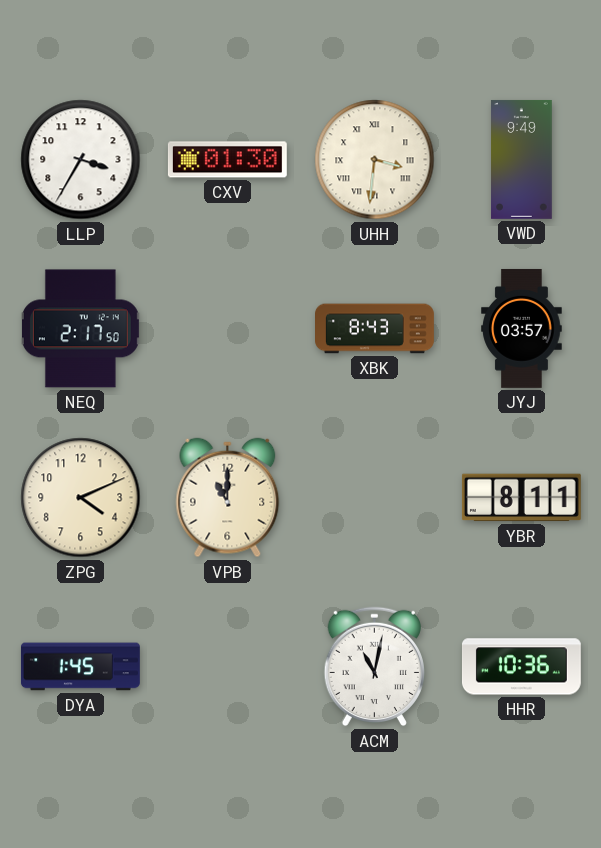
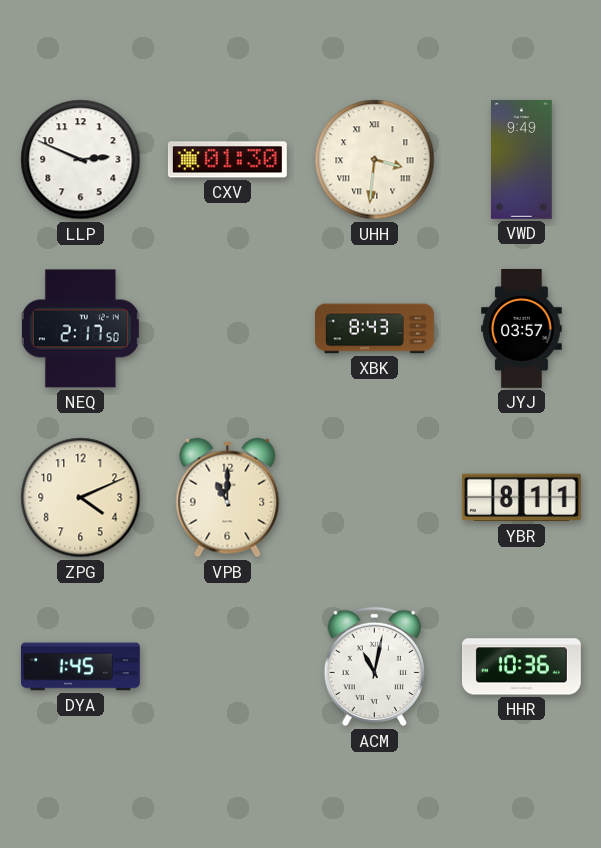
LLP: 3:35 -> 2:49
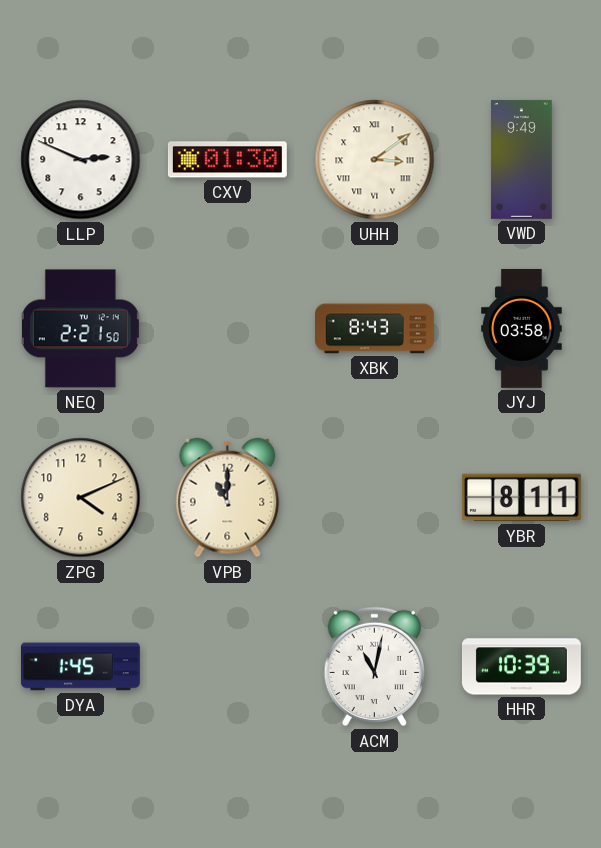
UHH: 3:31 -> 3:09
NEQ: 2:17 -> 2:21
JYJ: 03:57 -> 03:58
HHR: 10:36 -> 10:39
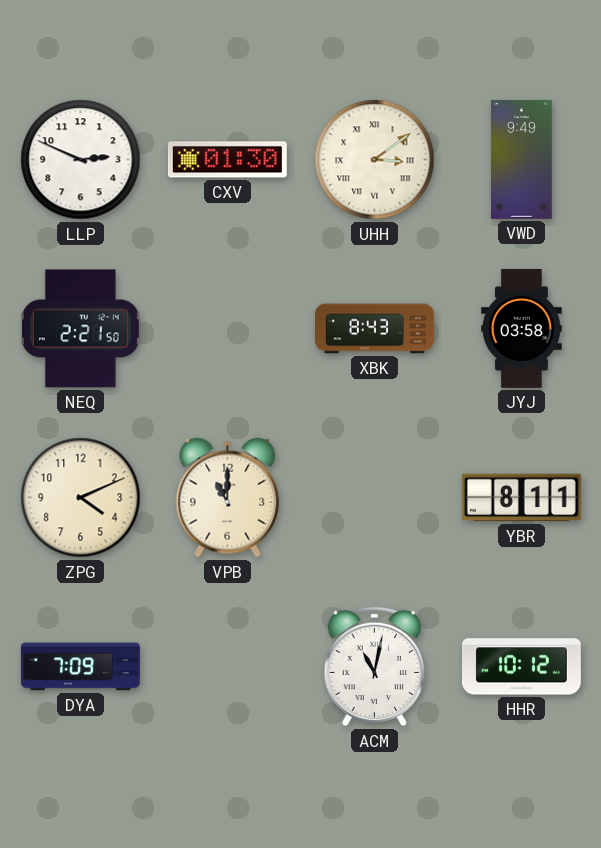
DYA: 1:45 -> 7:09
HHR: 10:39 -> 10:12
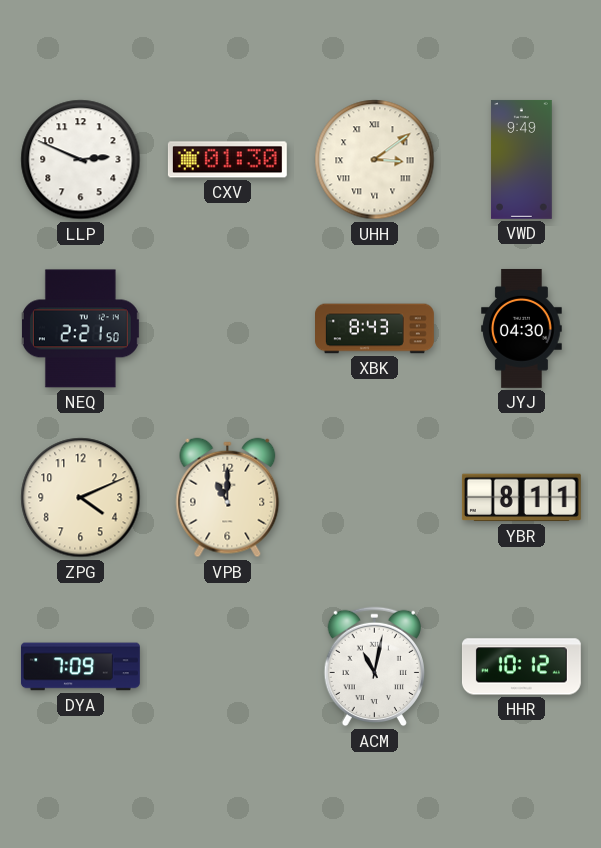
JYJ: 03:58 -> 04:30
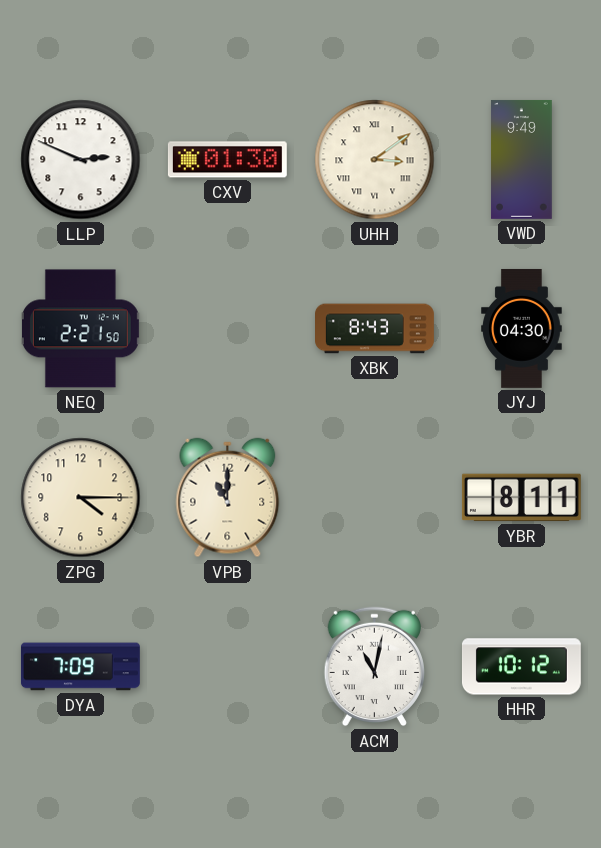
ZPG: 4:11 -> 4:15
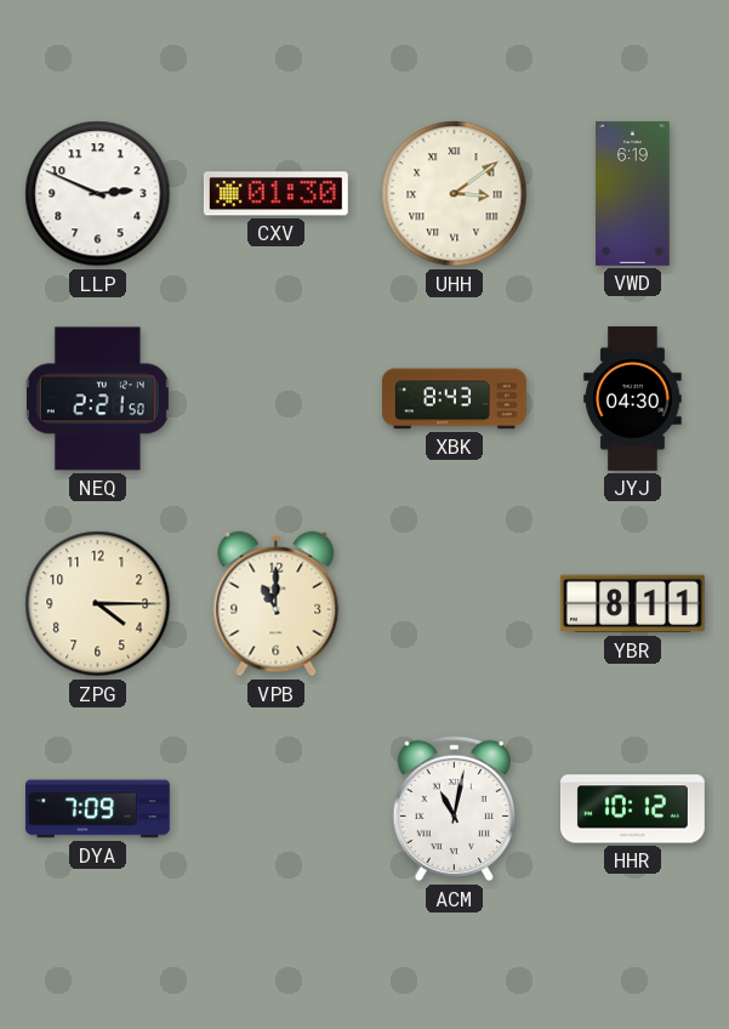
VWD: 9:49 -> 6:19
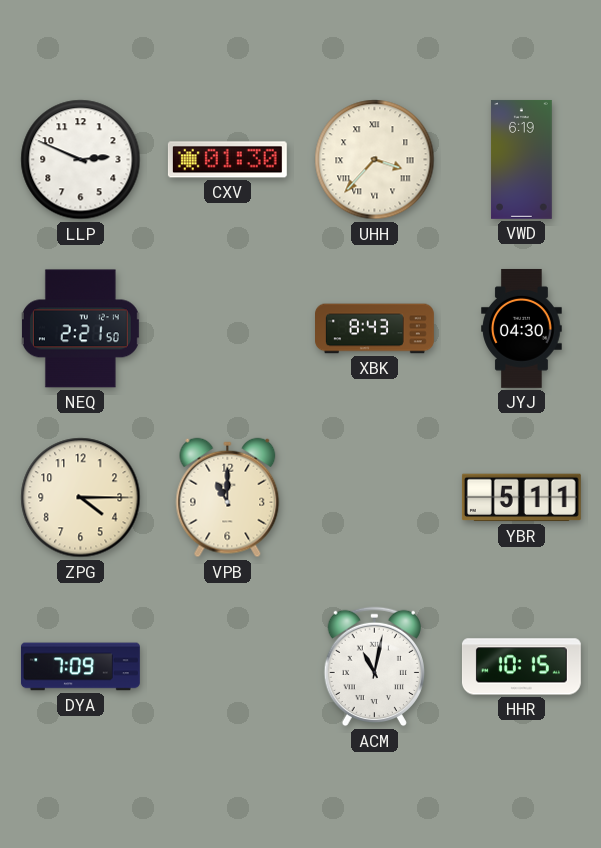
UHH: 3:09 -> 3:37
YBR: 8:11 -> 5:11
HHR: 10:12 -> 10:15
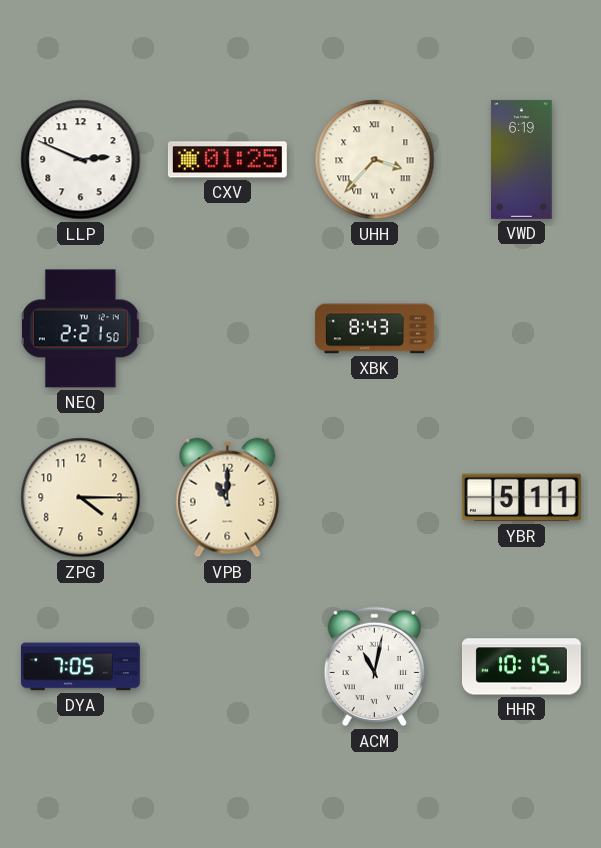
CXV: 01:30 -> 01:25
JYJ: 04:30 -> none
DYA: 7:09 -> 7:05
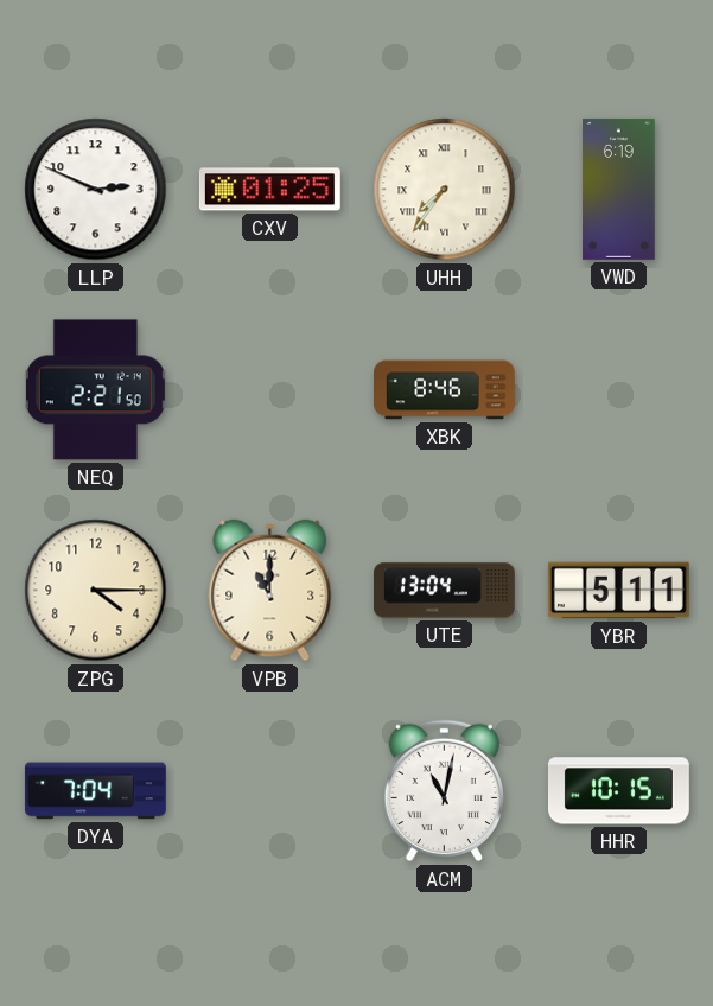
UHH: 3:37 -> 7:36
XBK: 8:43 -> 8:46
UTE: none -> 13:04
DYA: 7:05 -> 7:04
